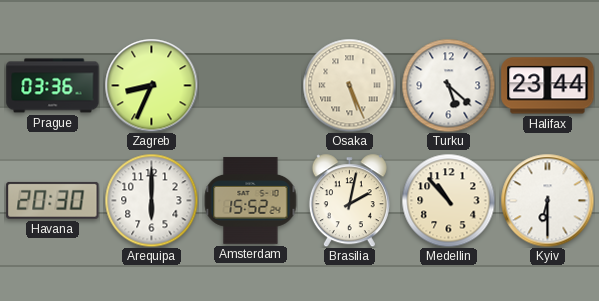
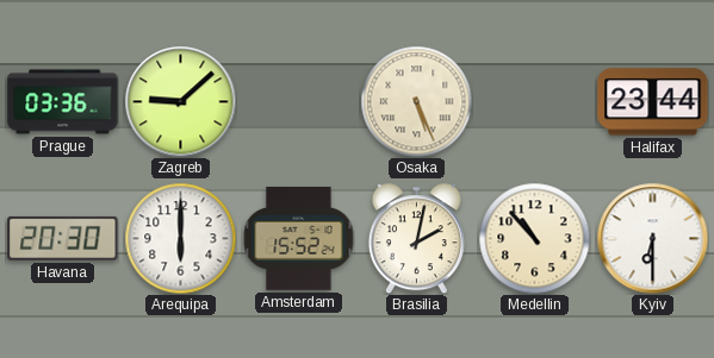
Zagreb: 8:34 -> 9:08
Turku: 5:22 -> none
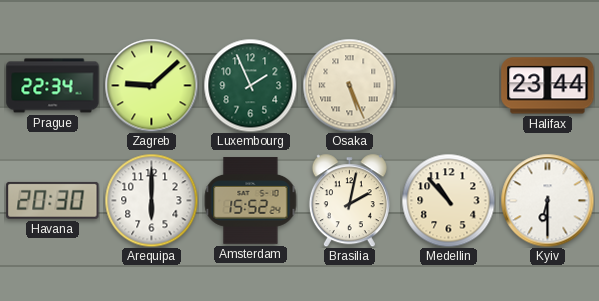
Prague: 03:36 -> 22:34
Luxembourg: none -> 1:56
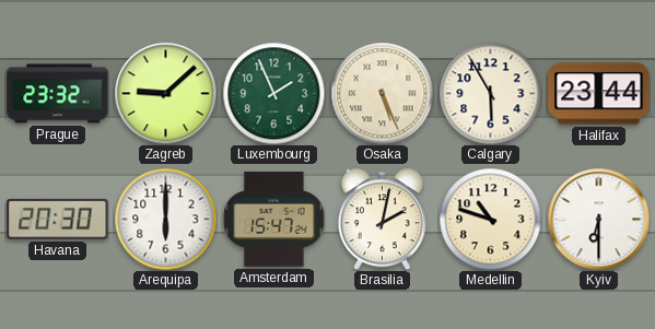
Prague: 22:34 -> 23:32
Calgary: none -> 5:55
Amsterdam: 15:52 -> 15:47
Medellin: 10:53 -> 10:48
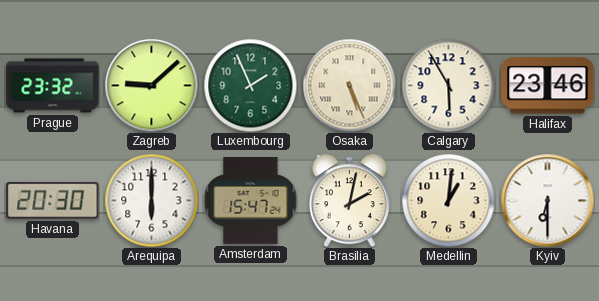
Halifax: 23:44 -> 23:46
Medellin: 10:48 -> 1:01
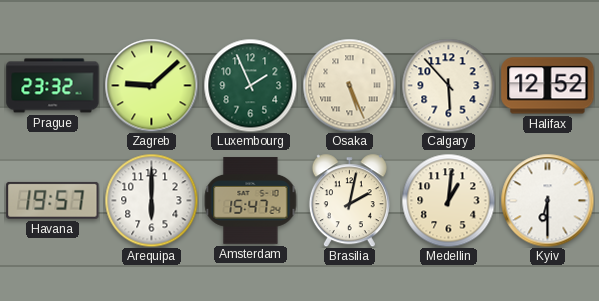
Calgary: 5:55 -> 5:53
Halifax: 23:46 -> 12:52
Havana: 20:30 -> 19:57
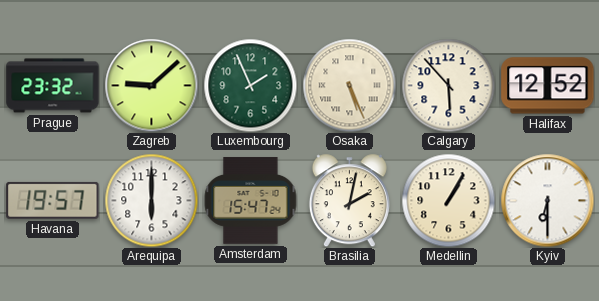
Medellin: 1:01 -> 1:05
